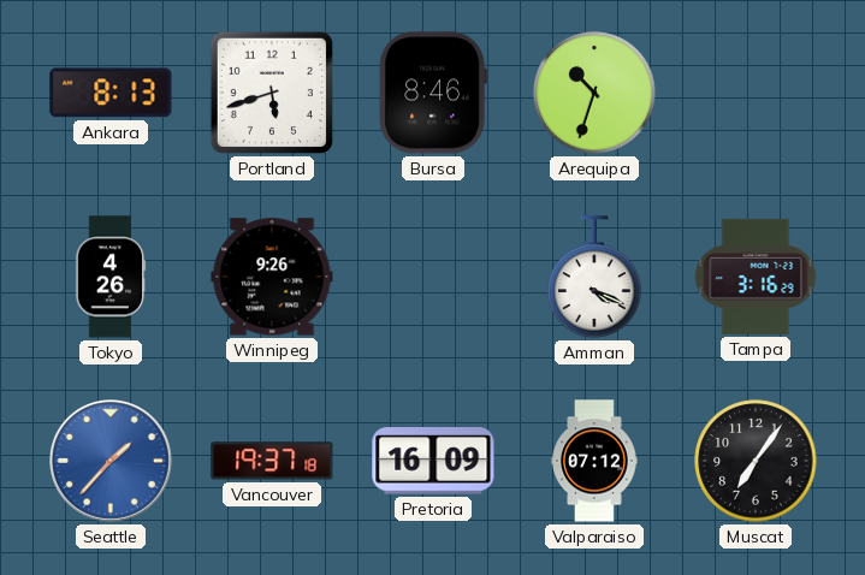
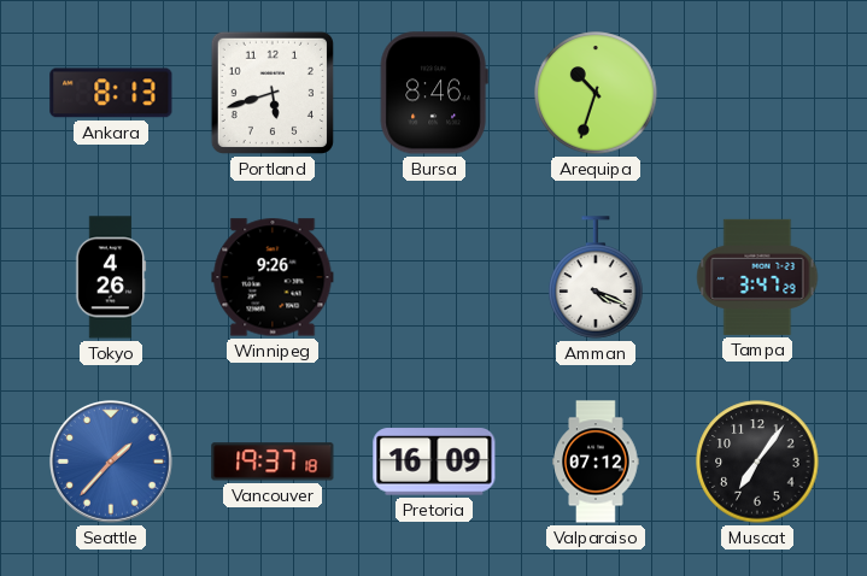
Tampa: 3:16 -> 3:47
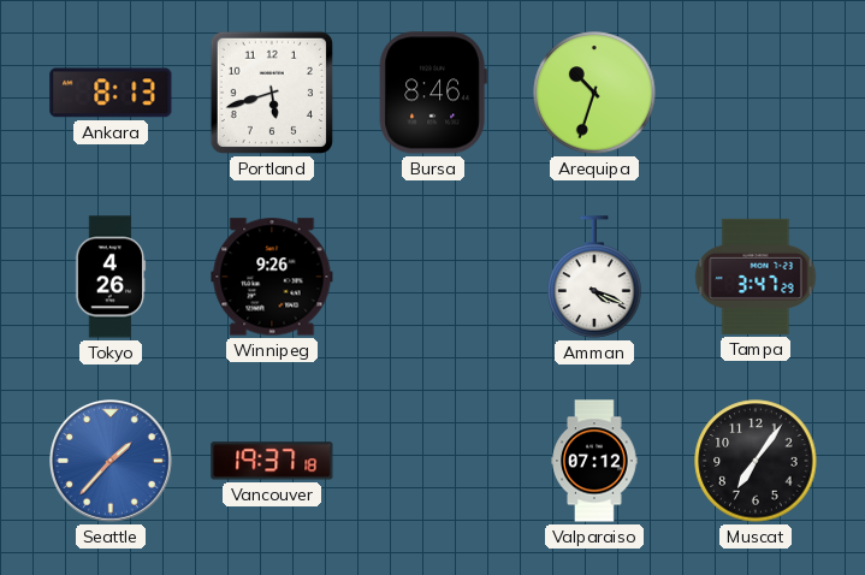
Pretoria: 16:09 -> none
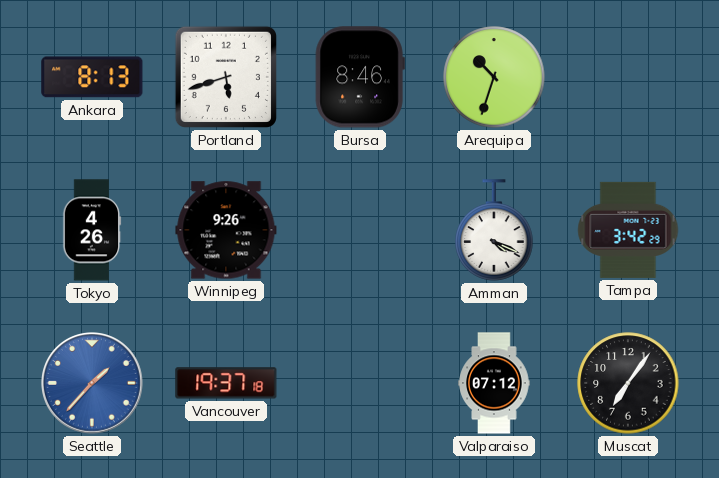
Tampa: 3:47 -> 3:42
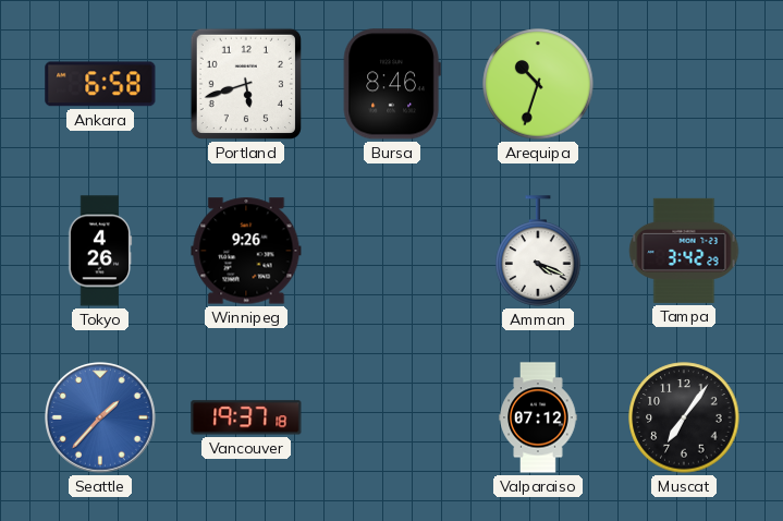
Ankara: 8:13 -> 6:58
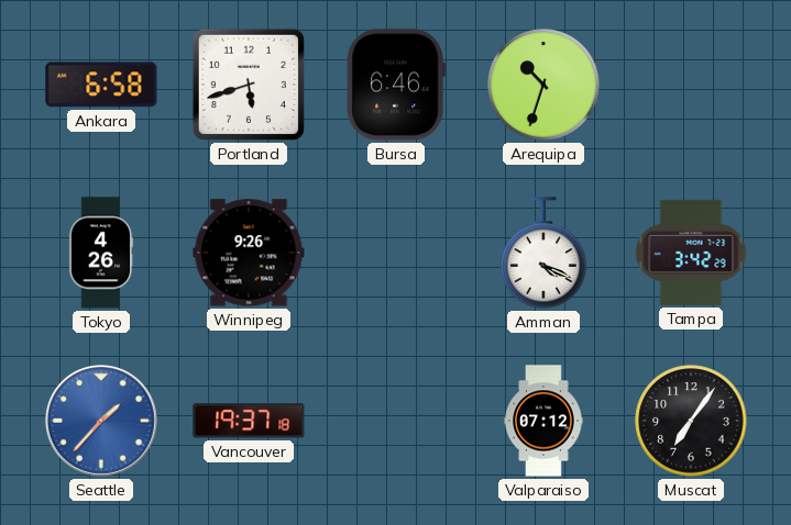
Bursa: 8:46 -> 6:46
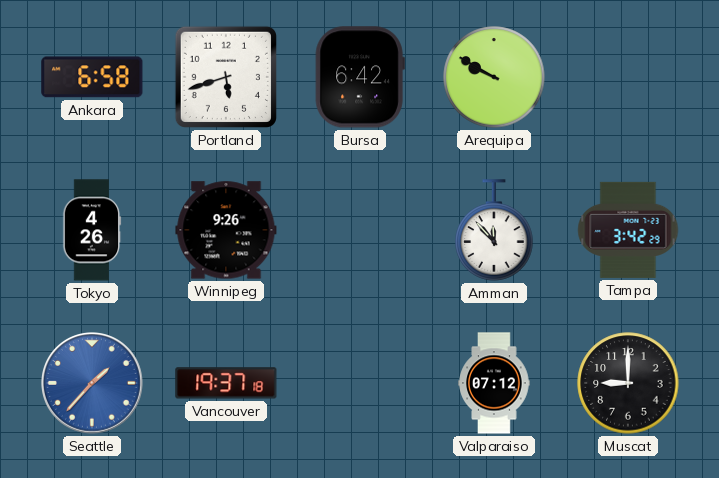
Bursa: 6:46 -> 6:42
Arequipa: 10:33 -> 9:50
Amman: 4:19 -> 11:53
Muscat: 7:06 -> 9:00
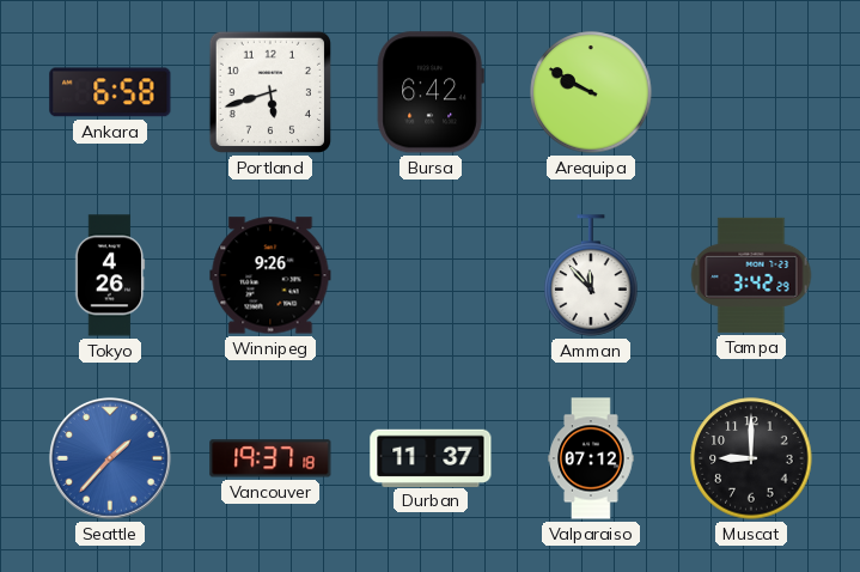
Durban: none -> 11:37
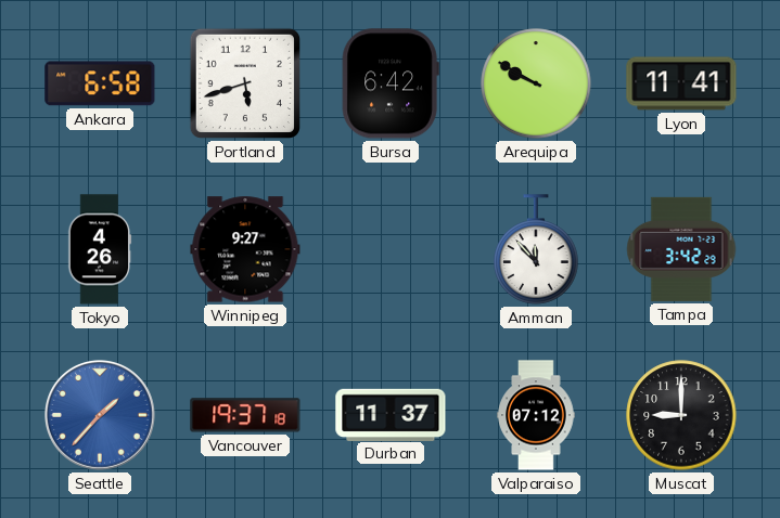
Lyon: none -> 11:41
Winnipeg: 9:26 -> 9:27
